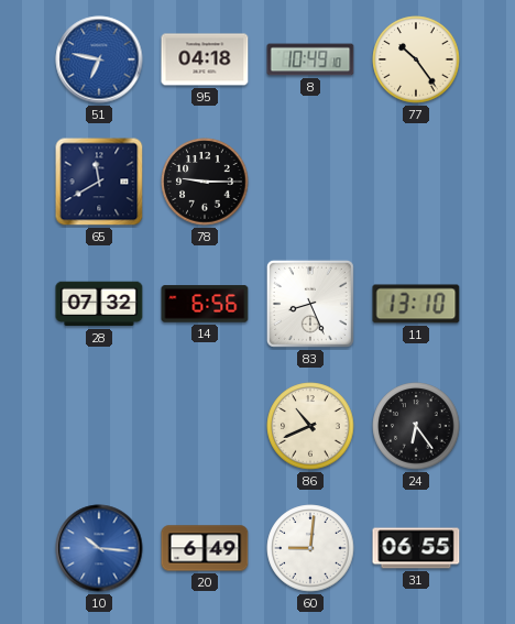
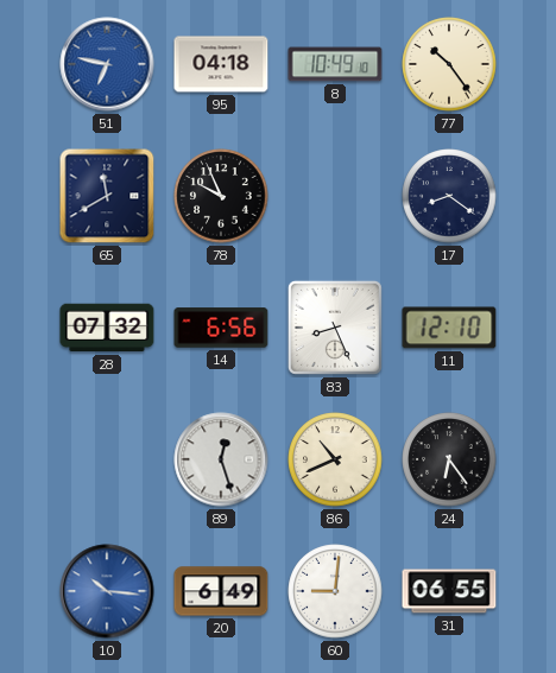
78: 9:15 -> 9:56
17: none -> 8:21
11: 13:10 -> 12:10
89: none -> 12:27
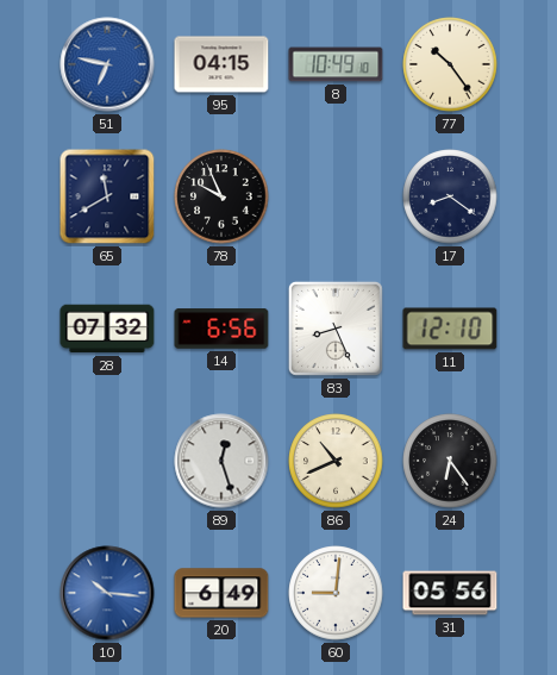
95: 04:18 -> 04:15
31: 06:55 -> 05:56
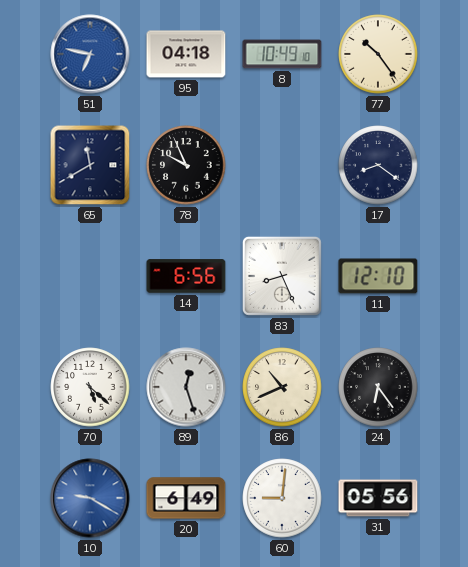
95: 04:15 -> 04:18
28: 07:32 -> none
70: none -> 5:22
10: 10:16 -> 9:20
